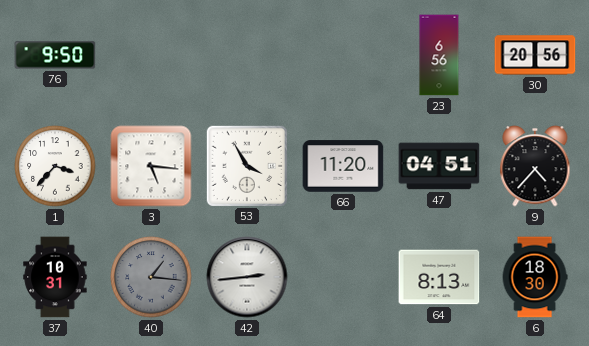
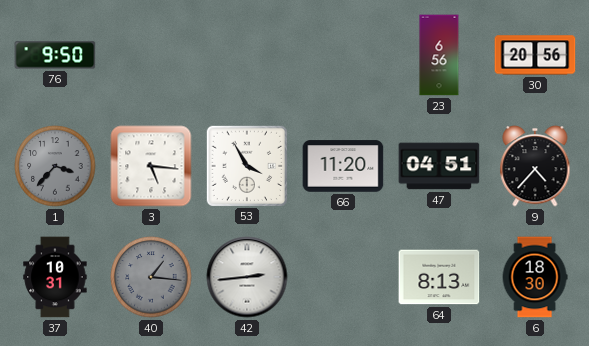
1 dial: white -> grey
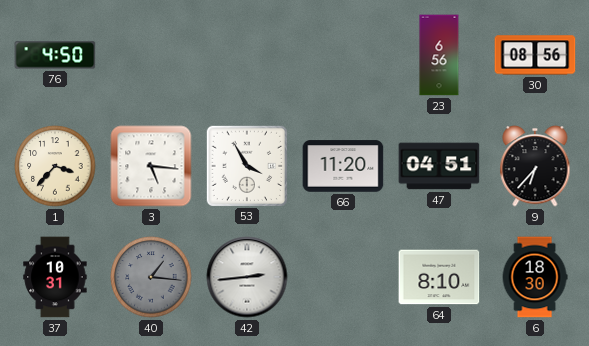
76: 9:50 -> 4:50
30: 20:56 -> 08:56
1 dial: grey -> cream
9: 4:37 -> 6:37
64: 8:13 -> 8:10
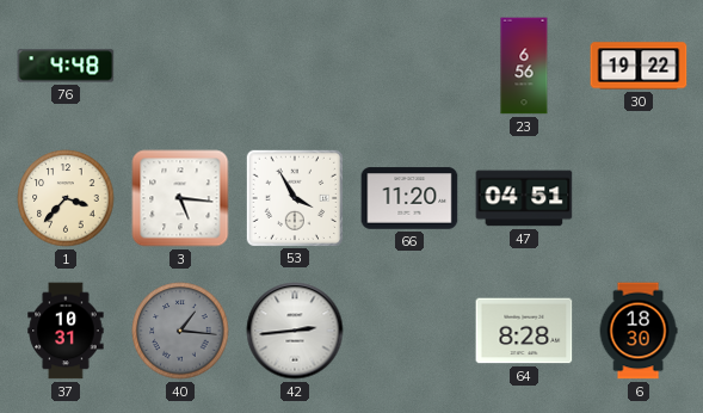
76: 4:50 -> 4:48
30: 08:56 -> 19:22
9: 6:37 -> none
64: 8:10 -> 8:28
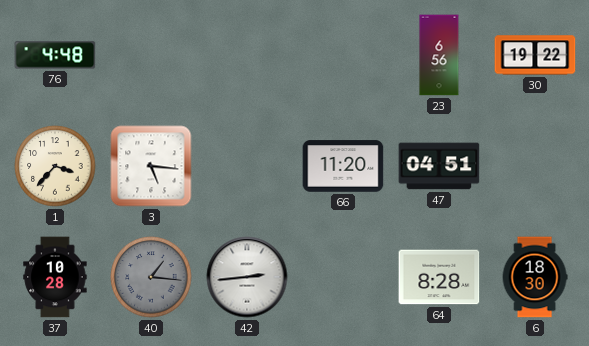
53: 3:55 -> none
37: 10:31 -> 10:28
